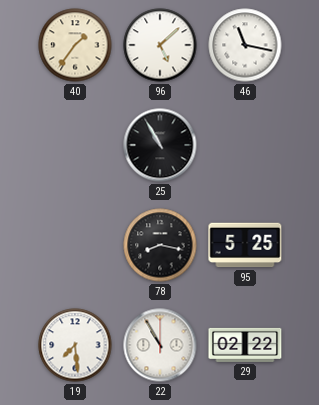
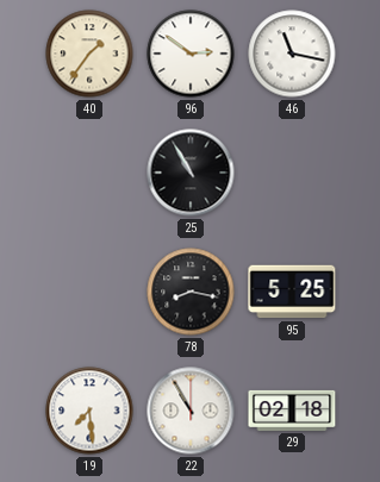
96: 5:08 -> 2:51
29: 02:22 -> 02:18
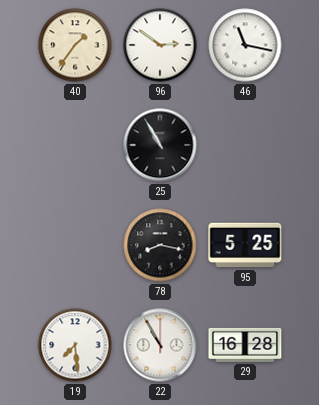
29: 02:18 -> 16:28
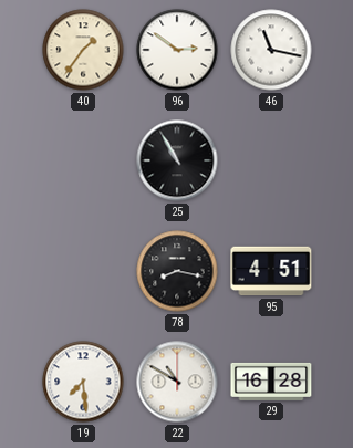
95: 5:25 -> 4:51
22: 10:55 -> 10:50
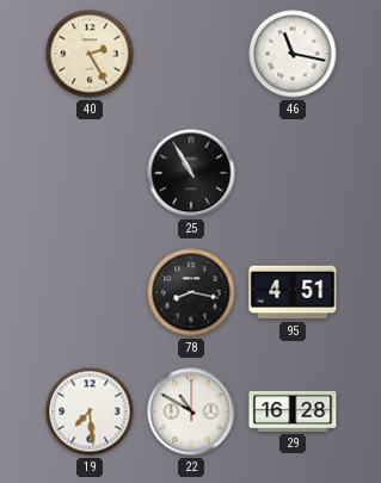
40: 1:36 -> 2:25
96: 2:51 -> none
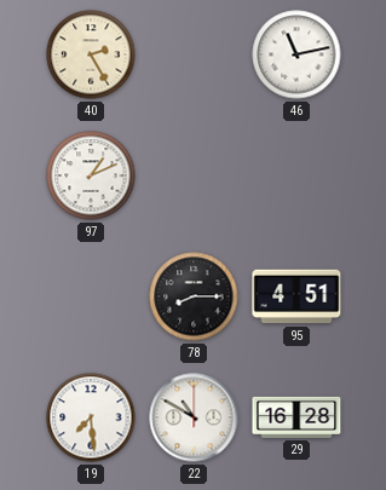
46: 11:17 -> 11:13
97: none -> 1:11
25: 10:55 -> none
78: 8:17 -> 8:15
